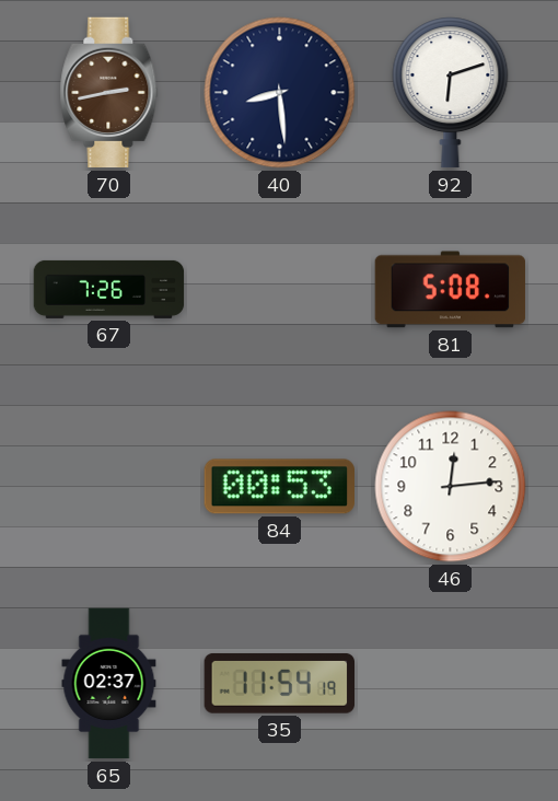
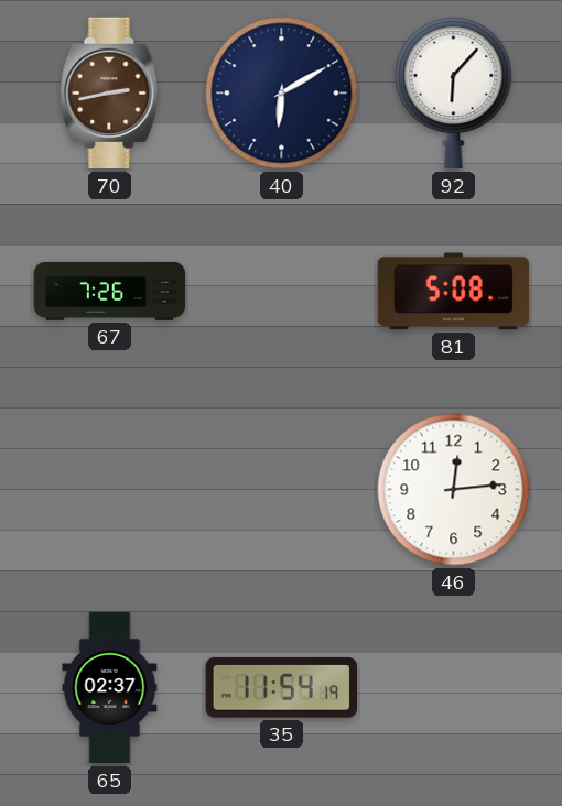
40: 8:29 -> 6:10
92: 6:12 -> 6:07
84: 00:53 -> none
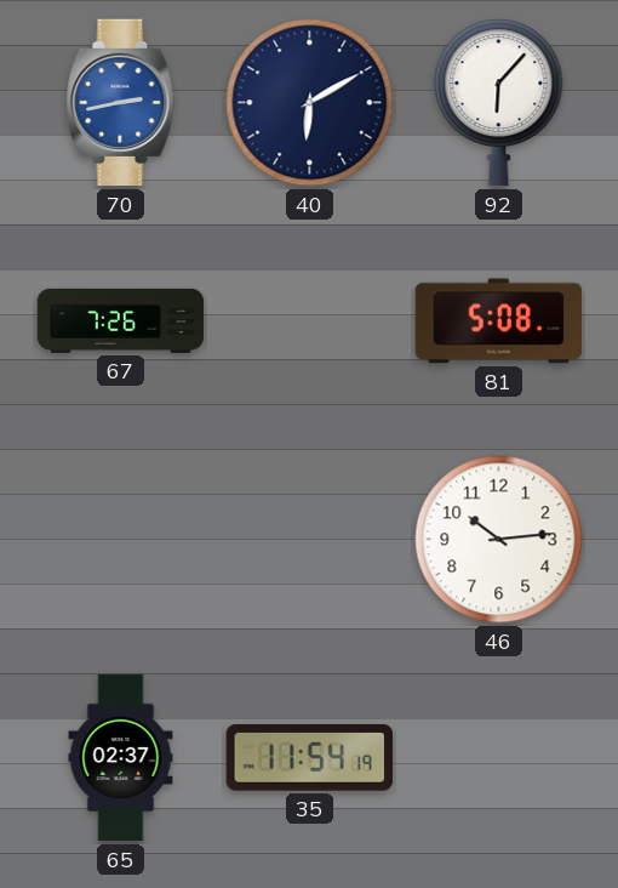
70 dial: brown -> blue
46: 12:14 -> 10:14
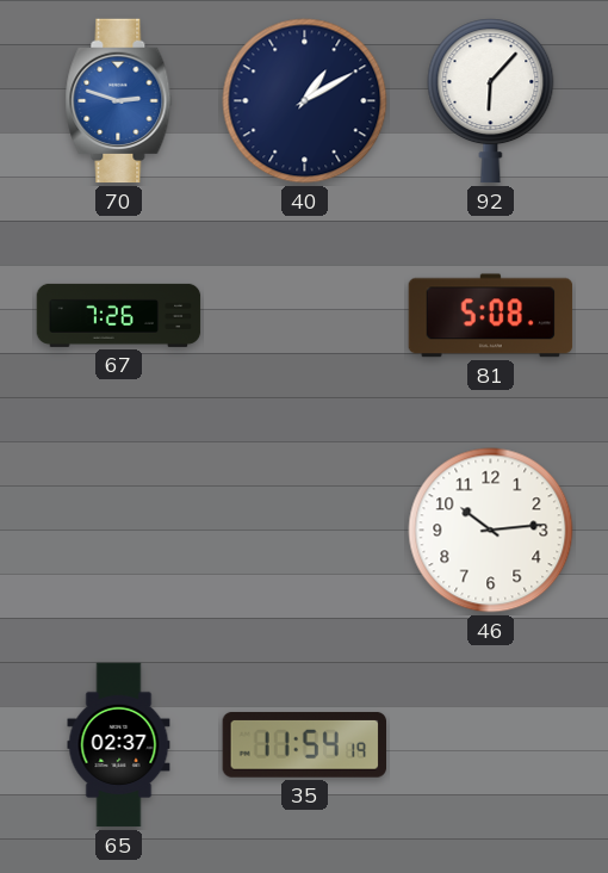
70: 2:43 -> 2:48
40: 6:10 -> 1:10
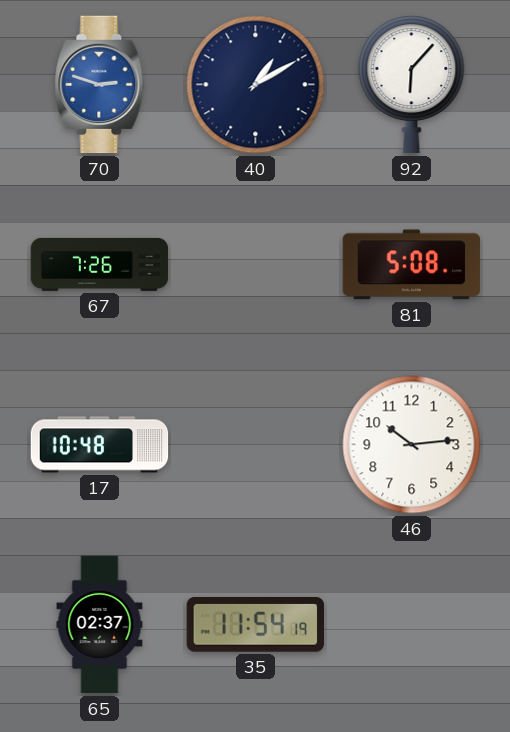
17: none -> 10:48
